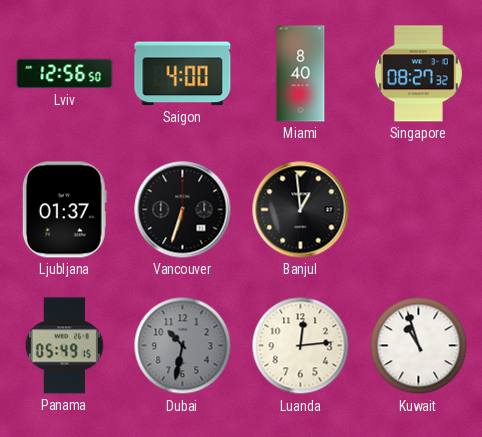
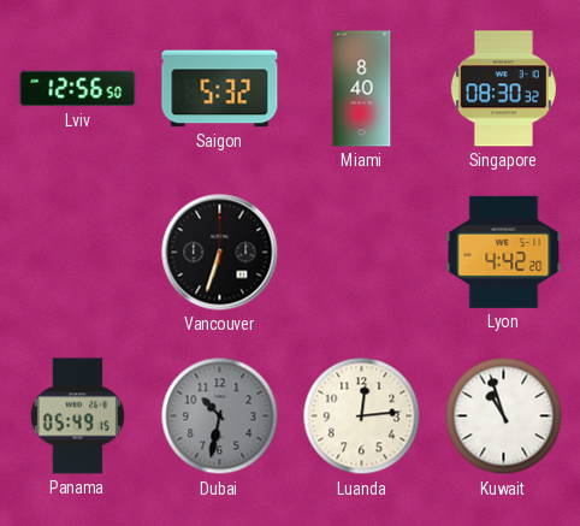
Saigon: 4:00 -> 5:32
Singapore: 08:27 -> 08:30
Ljubljana: 01:37 -> none
Banjul: 12:59 -> none
Lyon: none -> 4:42
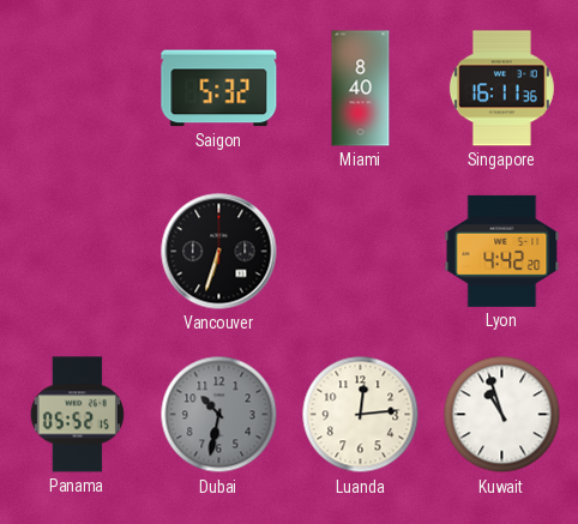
Lviv: 12:56 -> none
Singapore: 08:30 -> 16:11
Panama: 05:49 -> 05:52
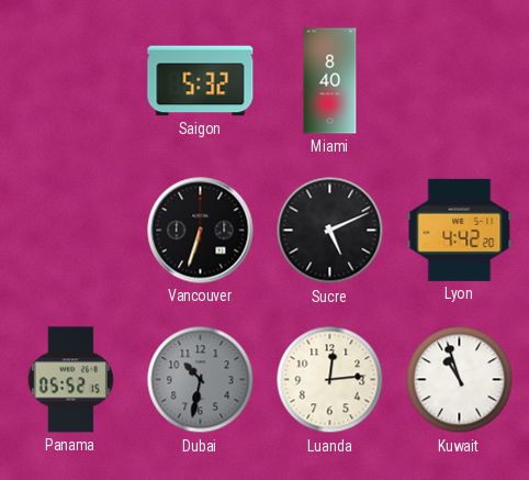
Singapore: 16:11 -> none
Sucre: none -> 5:11
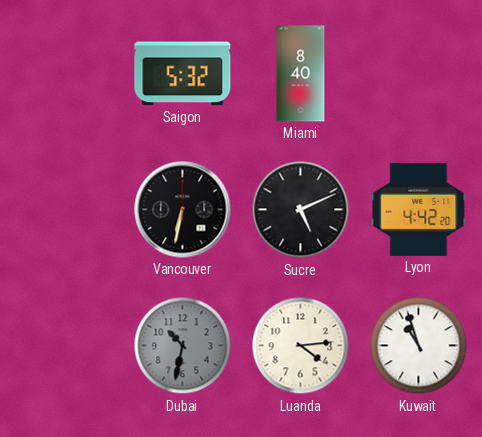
Vancouver: 6:33 -> 6:32
Panama: 05:52 -> none
Luanda: 12:14 -> 4:14
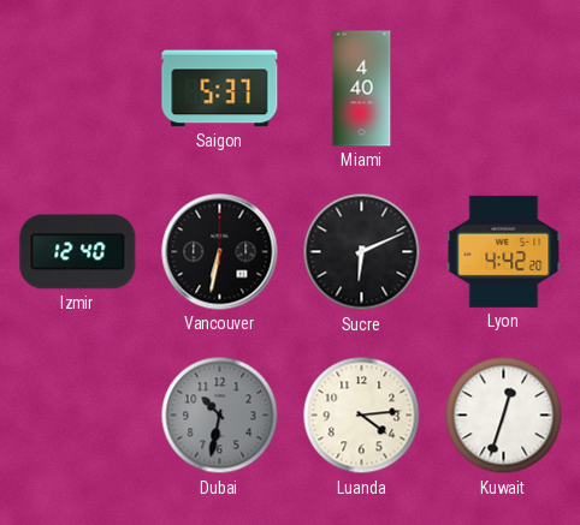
Saigon: 5:32 -> 5:37
Miami: 8:40 -> 4:40
Izmir: none -> 12:40
Sucre: 5:11 -> 6:11
Kuwait: 10:57 -> 12:33
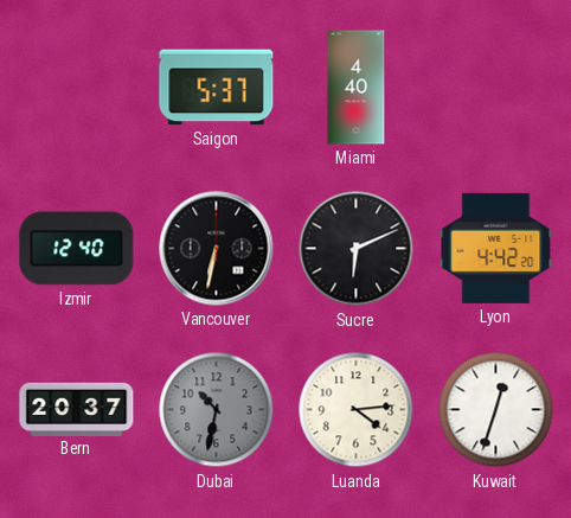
Bern: none -> 20:37
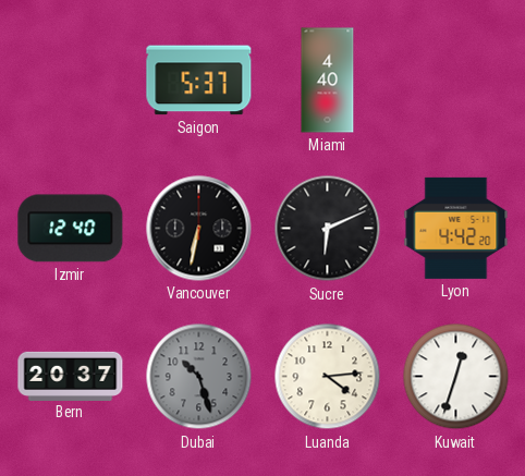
Dubai: 10:32 -> 10:27
